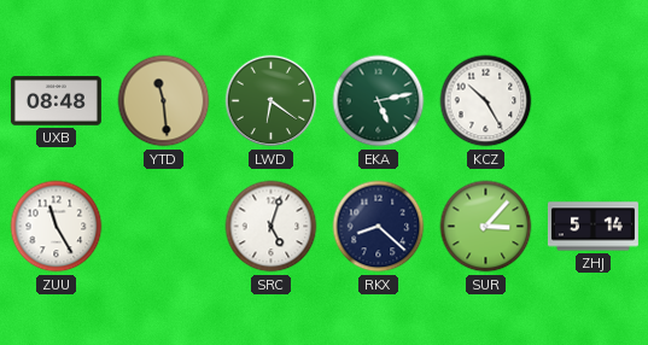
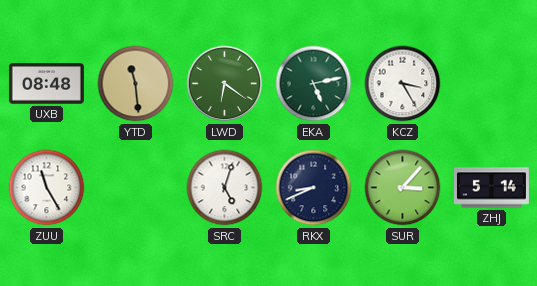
KCZ: 10:25 -> 3:25
RKX: 8:22 -> 8:41
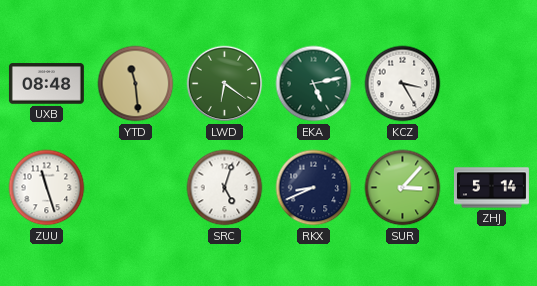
ZUU: 11:25 -> 11:27
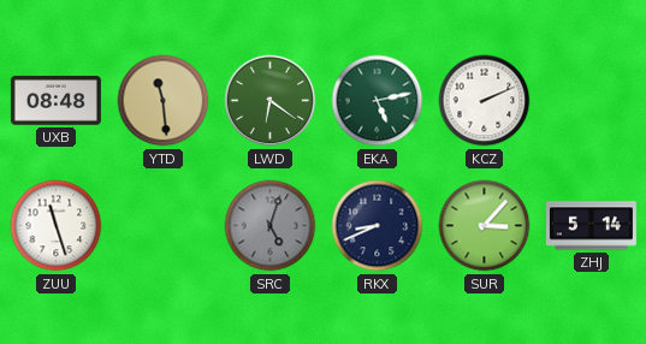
KCZ: 3:25 -> 2:11
SRC dial: white -> grey
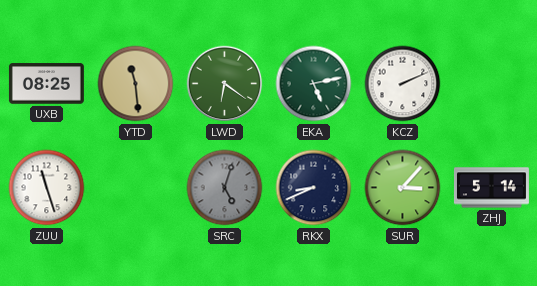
UXB: 08:48 -> 08:25
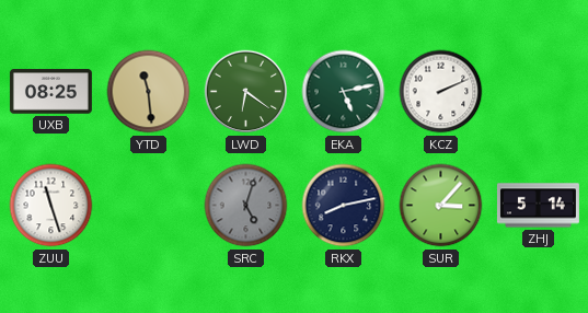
RKX: 8:41 -> 8:13
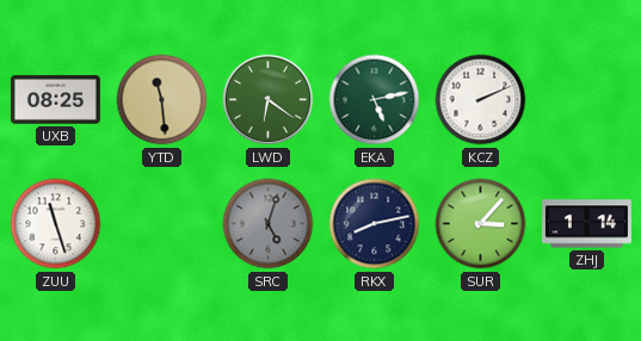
ZHJ: 5:14 -> 1:14
